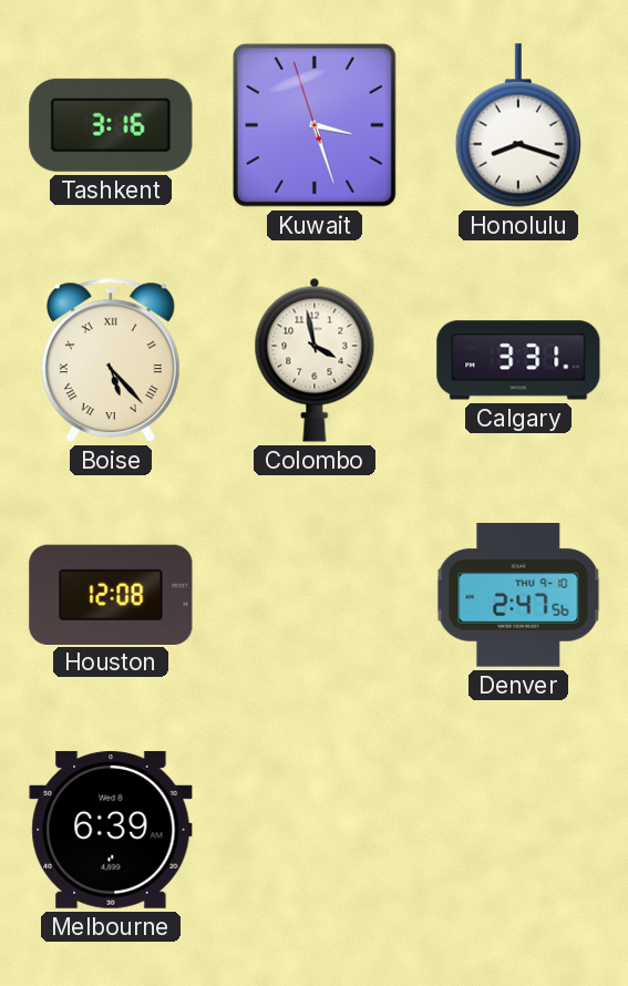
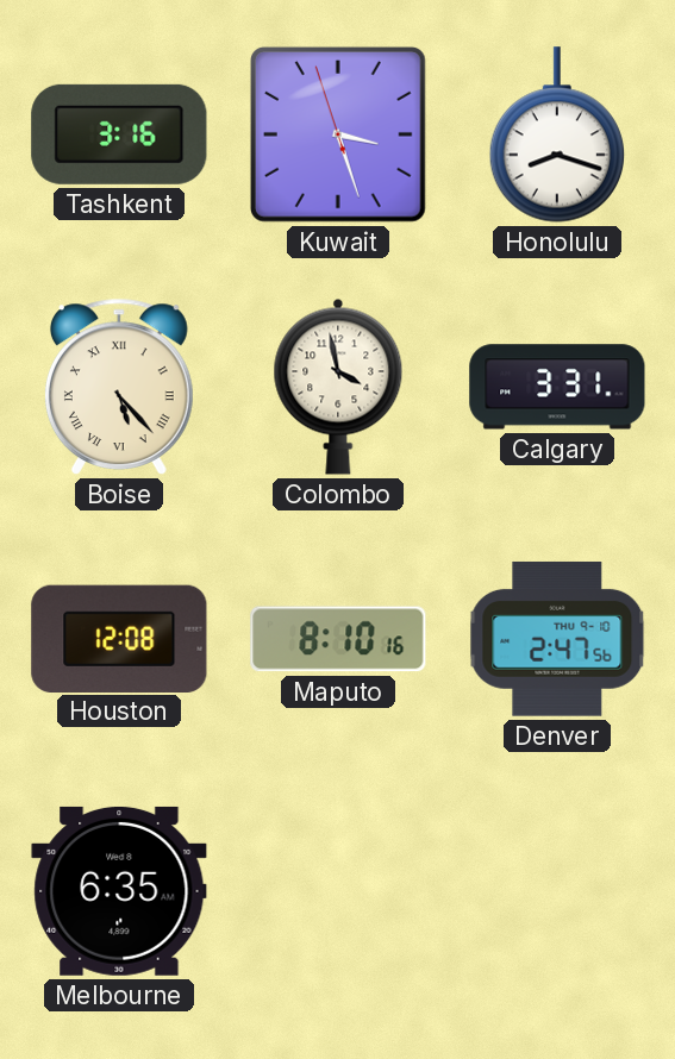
Maputo: none -> 8:10
Melbourne: 6:39 -> 6:35
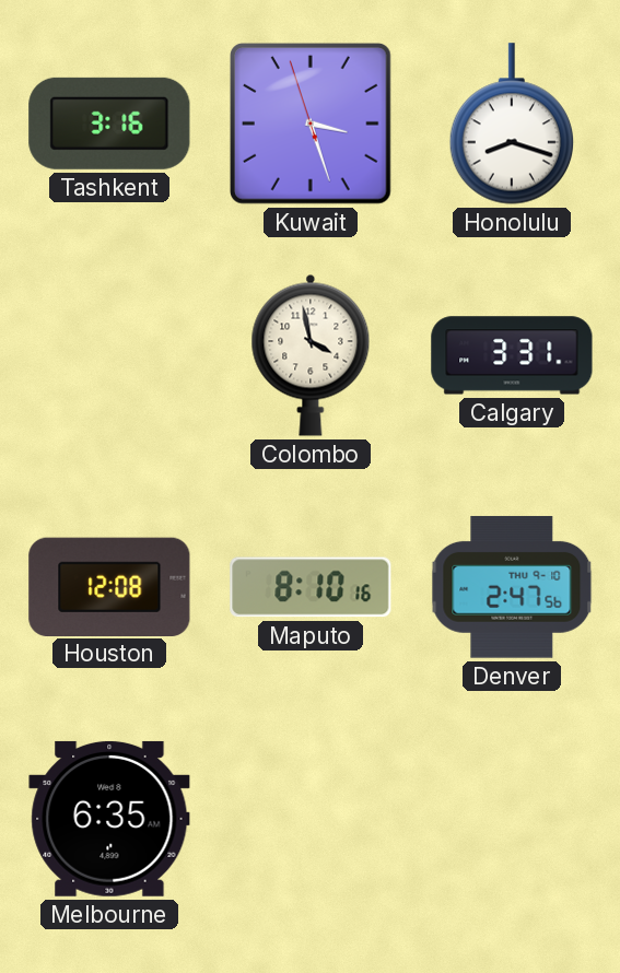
Boise: 5:23 -> none
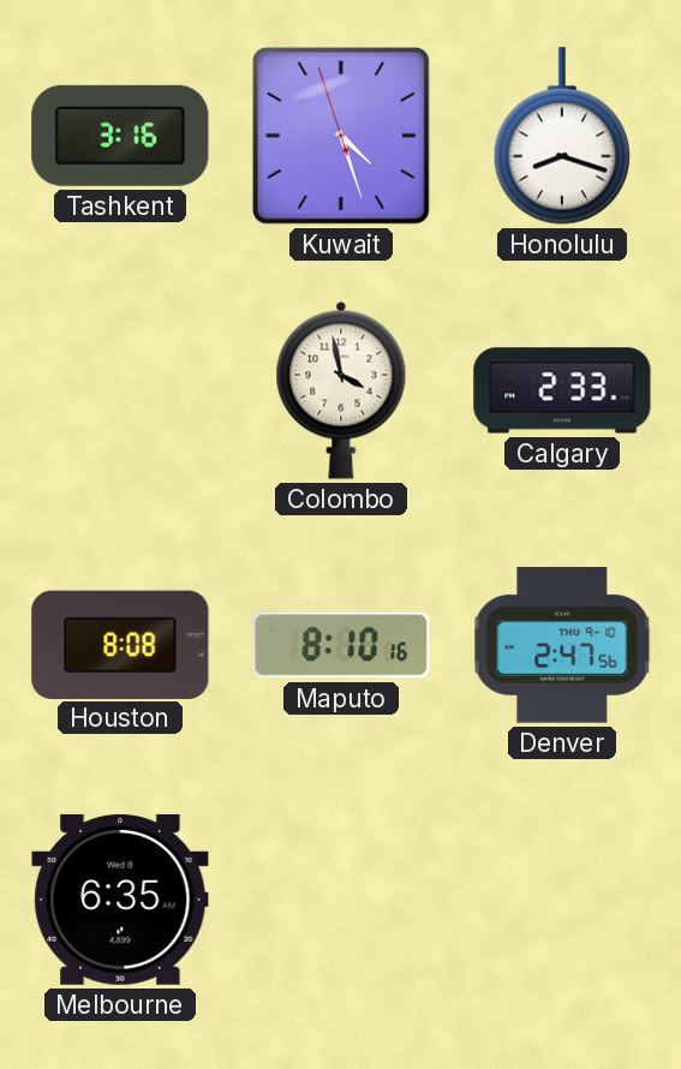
Kuwait: 3:26 -> 4:26
Calgary: 3:31 -> 2:33
Houston: 12:08 -> 8:08
